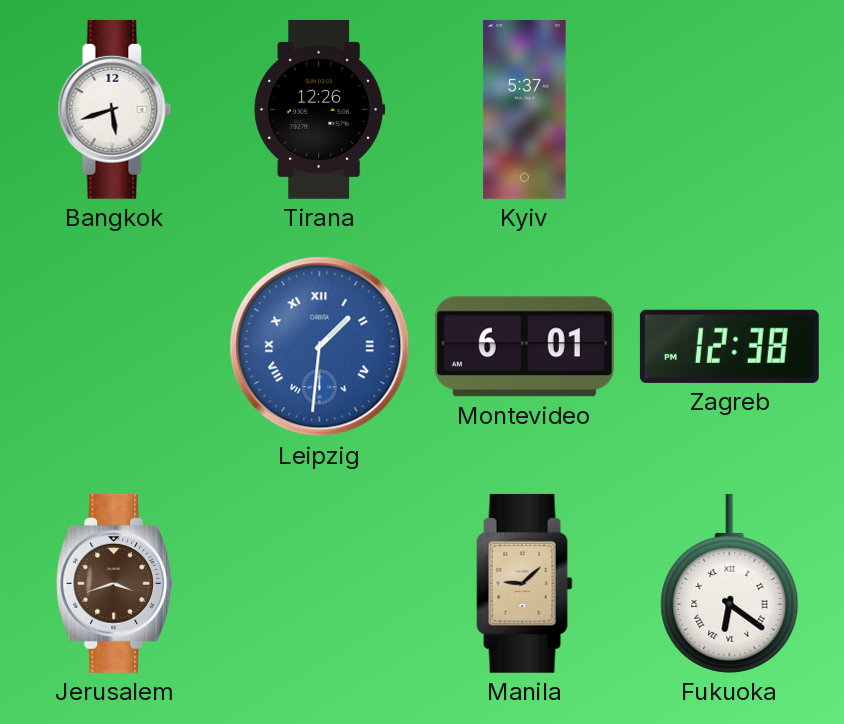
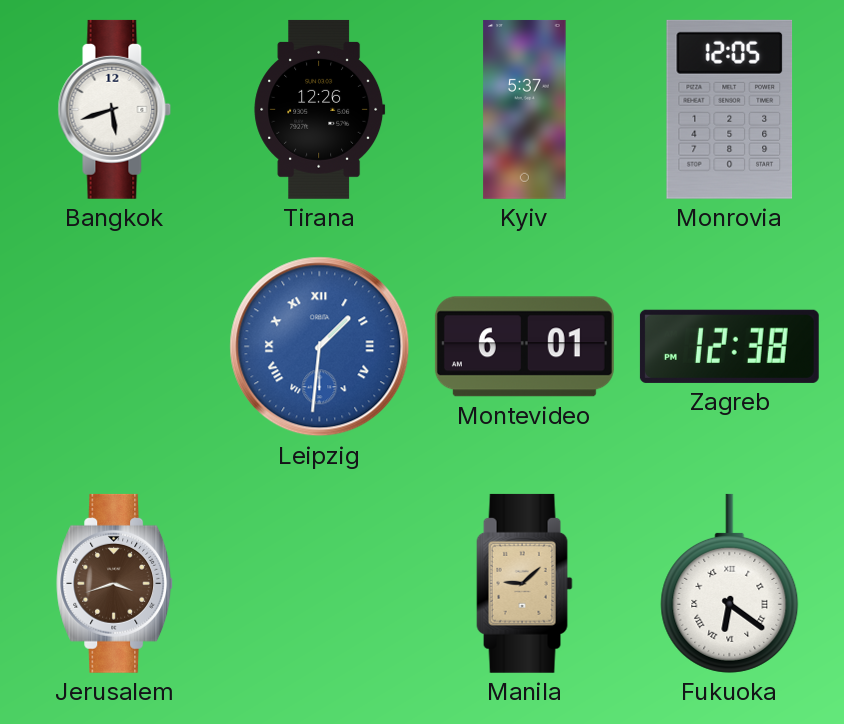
Monrovia: none -> 12:05
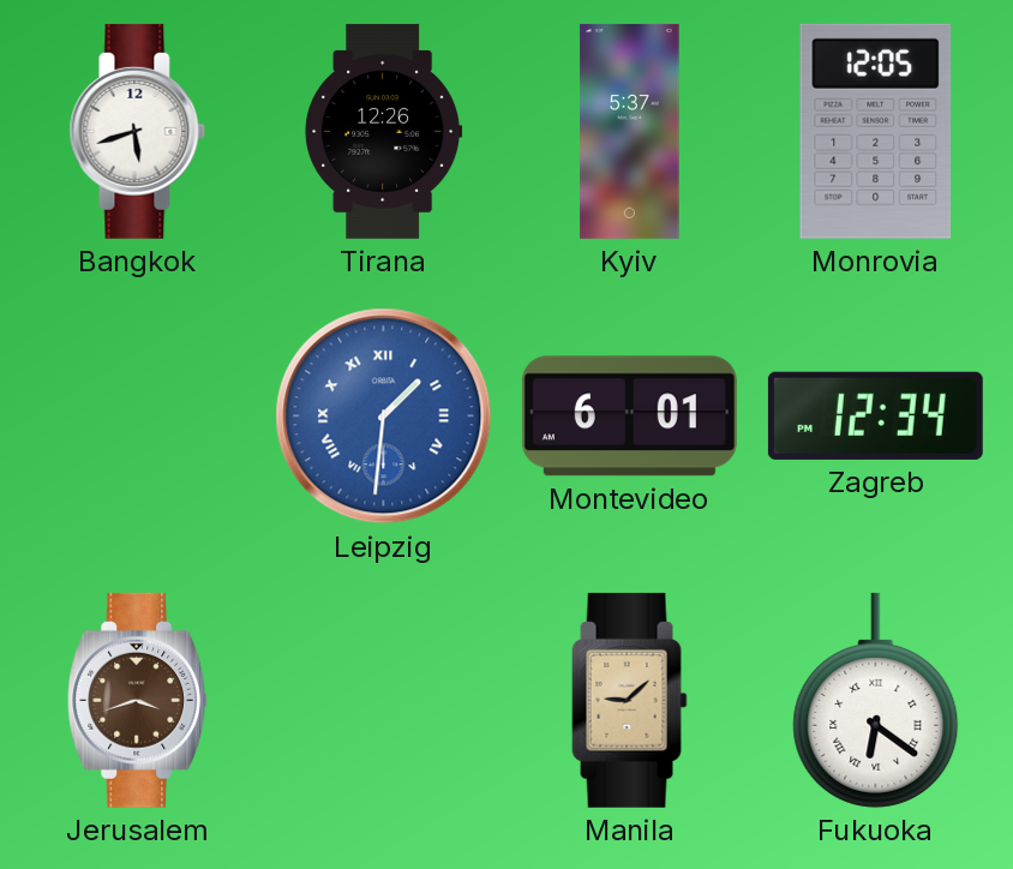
Zagreb: 12:38 -> 12:34
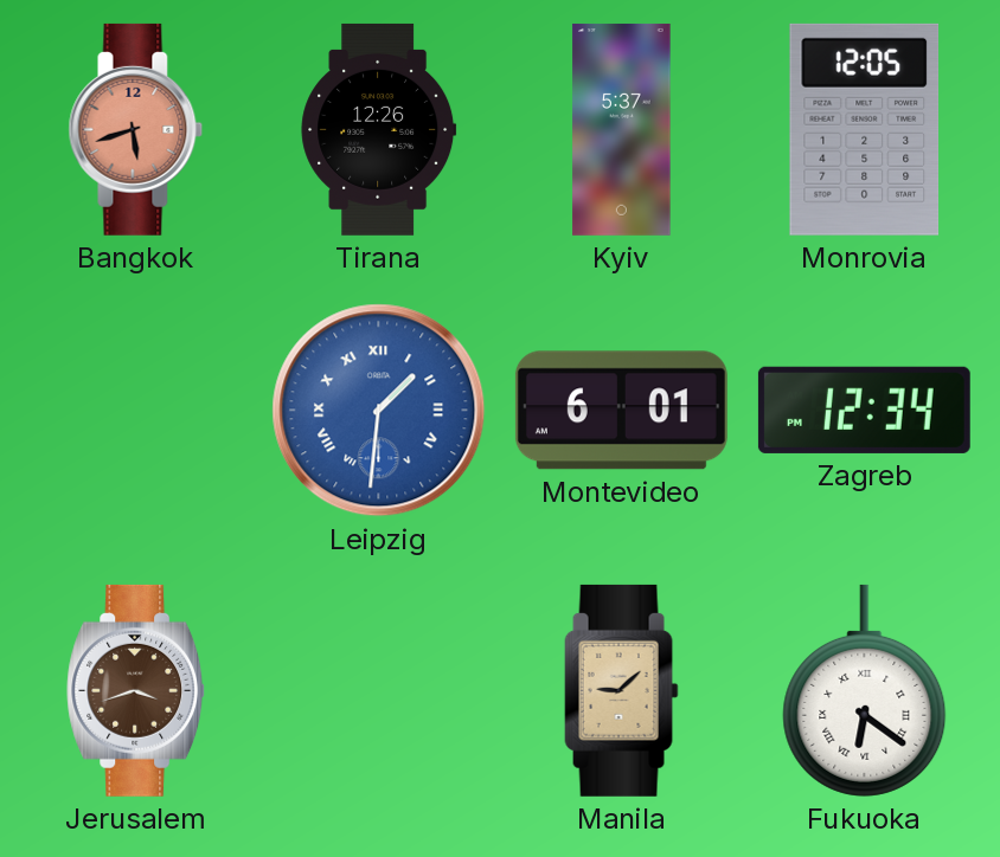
Bangkok dial: white -> salmon
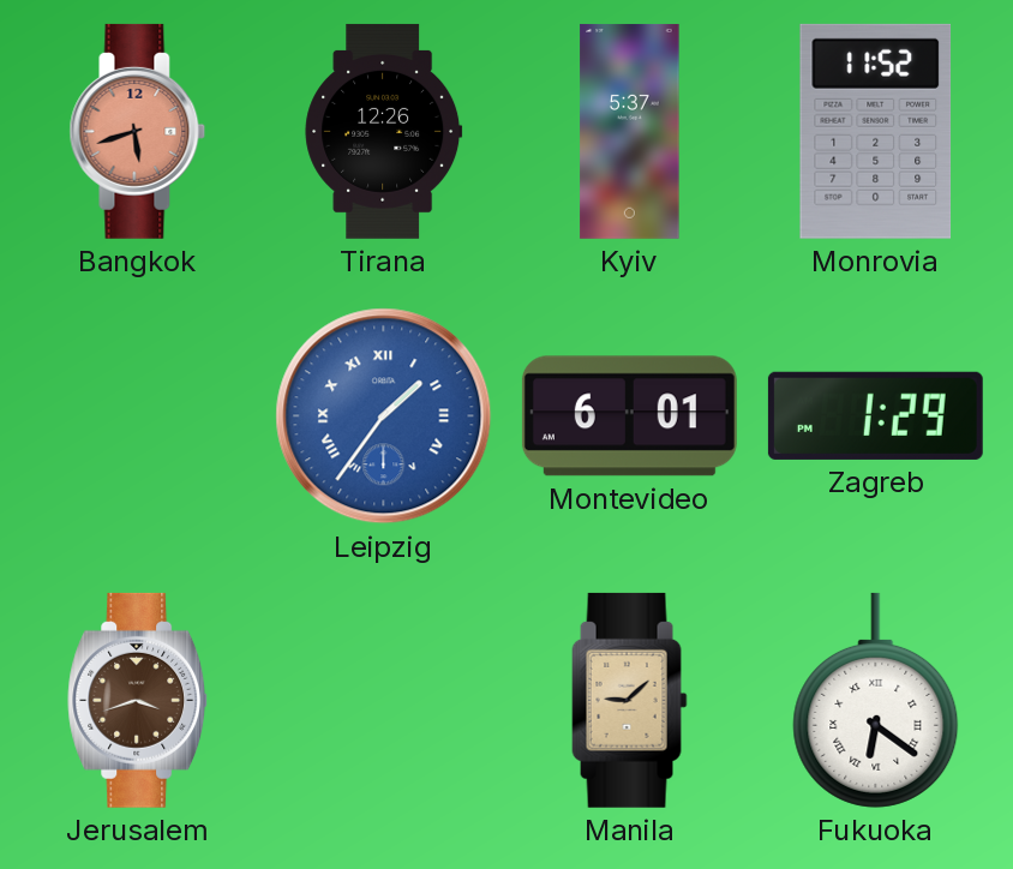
Monrovia: 12:05 -> 11:52
Leipzig: 1:31 -> 1:36
Zagreb: 12:34 -> 1:29
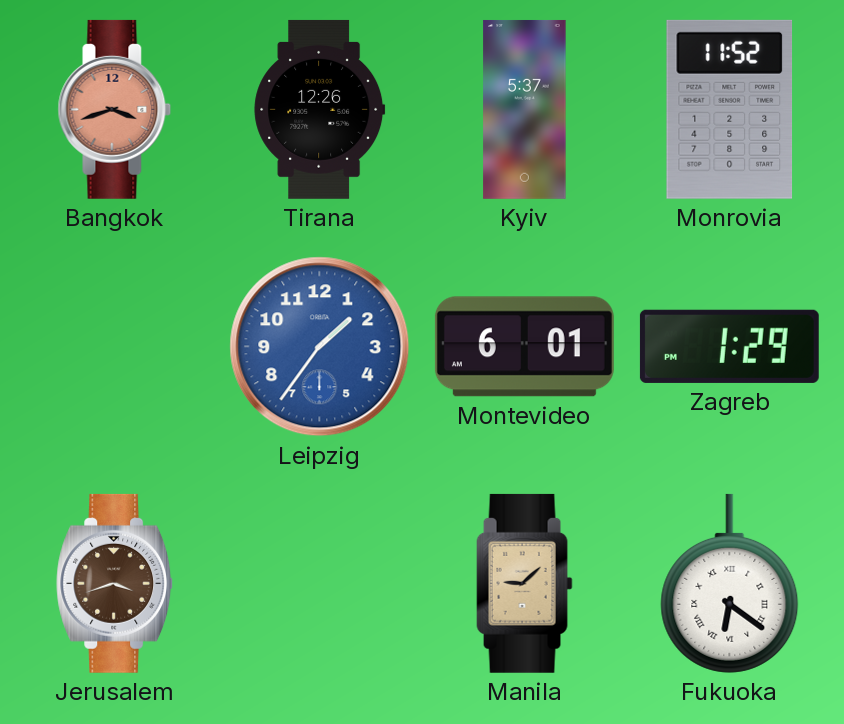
Bangkok: 5:42 -> 3:42
Leipzig numerals: Roman -> Arabic
